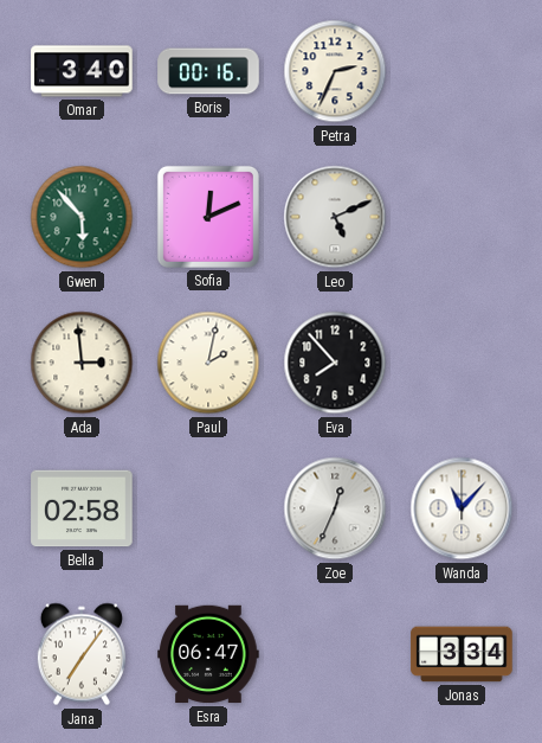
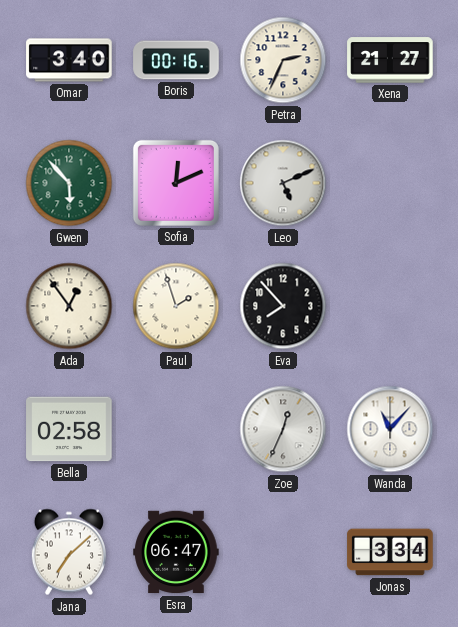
Xena: none -> 21:27
Ada: 2:59 -> 12:54
Paul: 2:02 -> 1:57
Jana: 7:06 -> 7:08
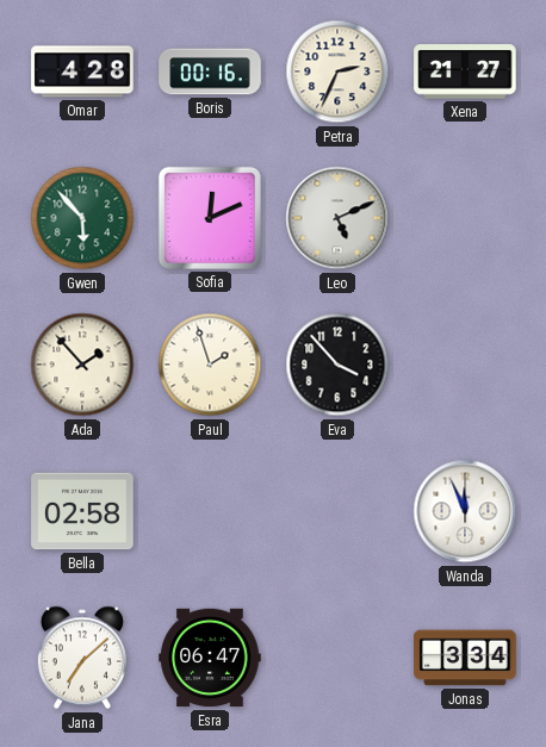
Omar: 3:40 -> 4:28
Ada: 12:54 -> 1:53
Eva: 7:53 -> 3:53
Zoe: 12:34 -> none
Wanda: 11:07 -> 11:56
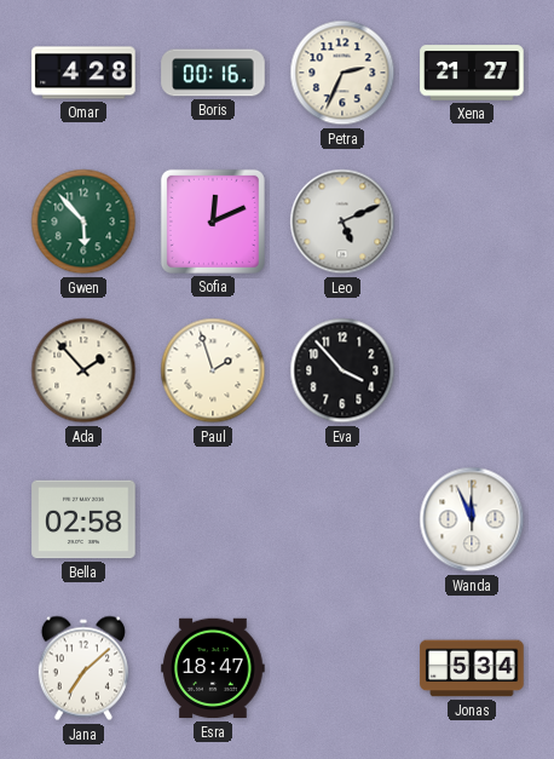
Esra: 06:47 -> 18:47
Jonas: 3:34 -> 5:34
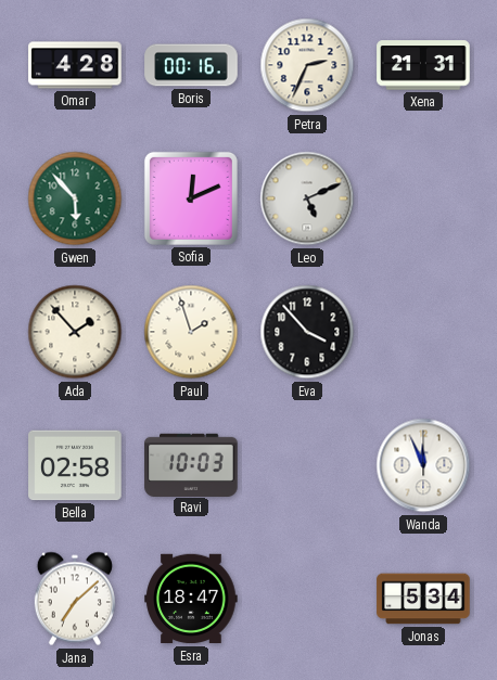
Xena: 21:27 -> 21:31
Ravi: none -> 10:03
